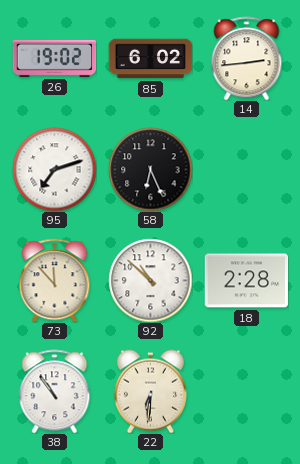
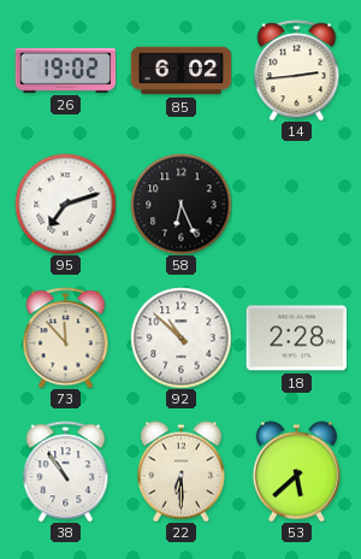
22: 6:31 -> 6:30
53: none -> 5:38
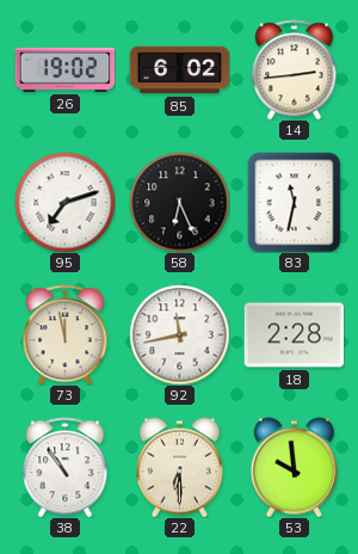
83: none -> 11:32
73: 11:53 -> 11:58
92: 10:52 -> 11:43
53: 5:38 -> 9:59
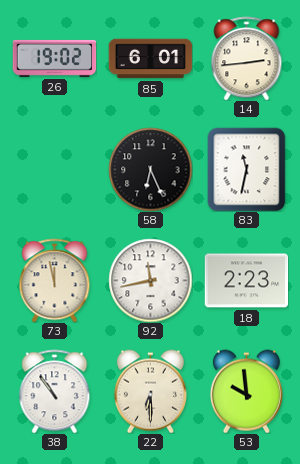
85: 6:02 -> 6:01
95: 7:12 -> none
18: 2:28 -> 2:23
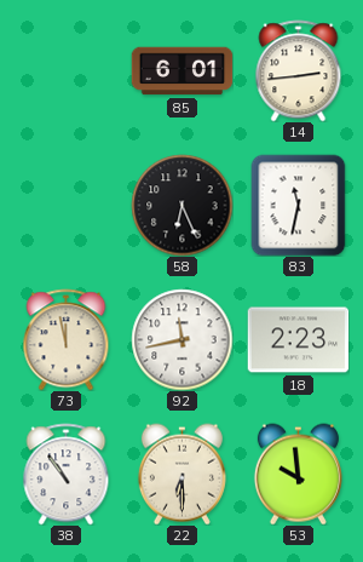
26: 19:02 -> none
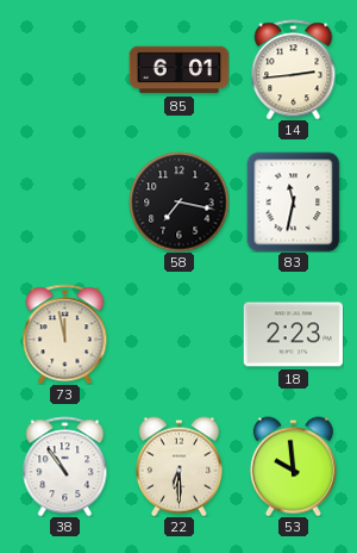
58: 6:26 -> 7:17
92: 11:43 -> none
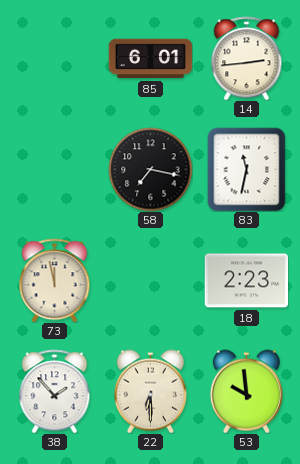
38: 10:54 -> 1:53
